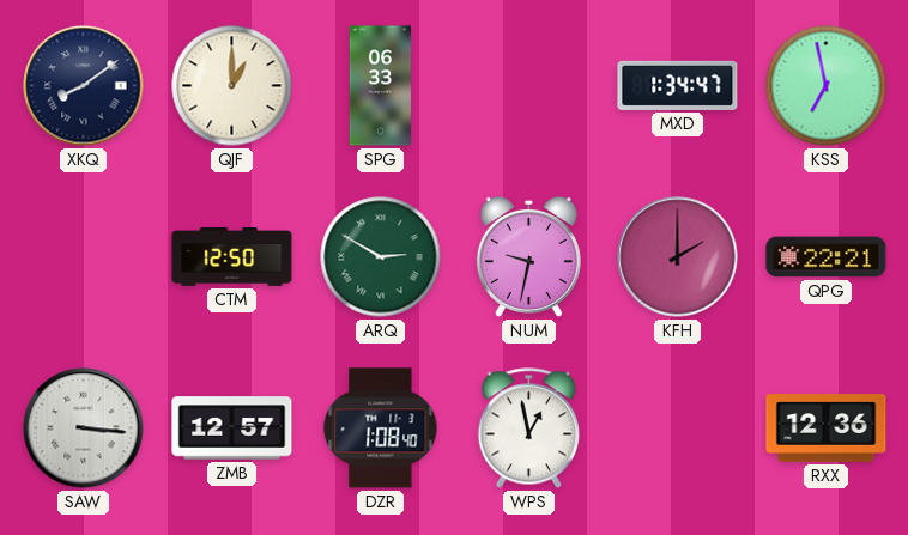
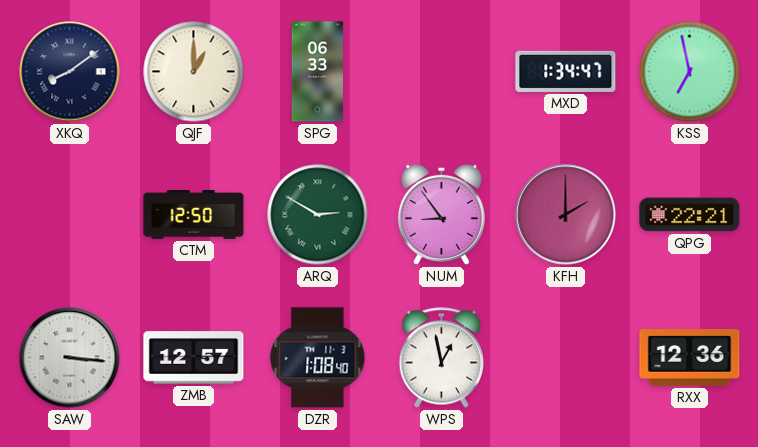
NUM: 9:32 -> 8:54
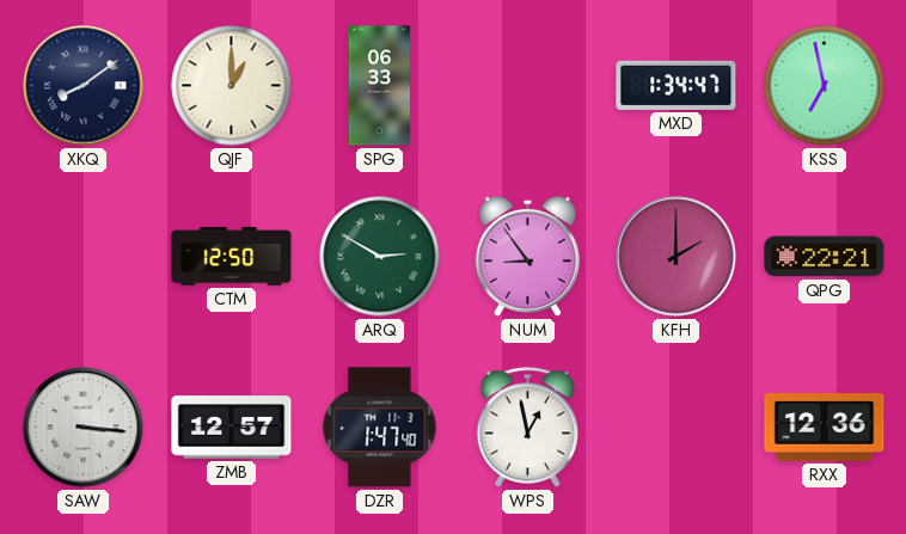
DZR: 1:08 -> 1:47
